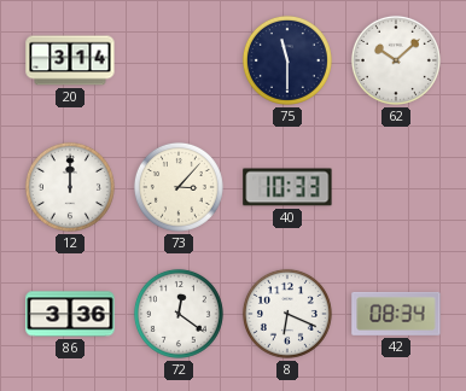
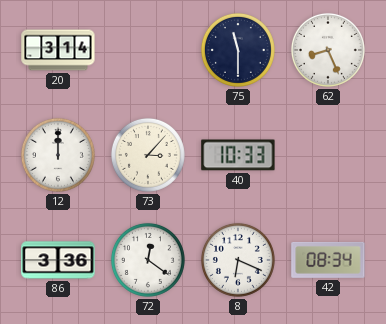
62: 10:08 -> 8:26
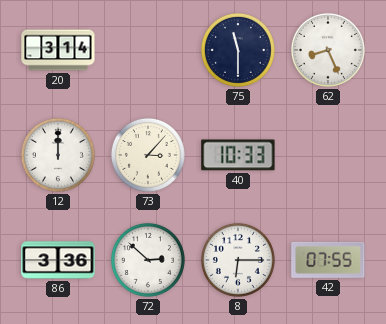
72: 12:21 -> 2:52
8: 6:19 -> 6:15
42: 08:34 -> 07:55
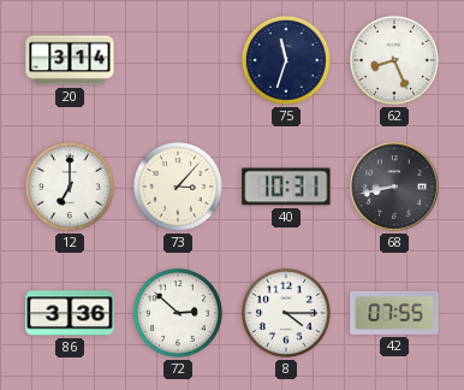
75: 11:30 -> 11:33
12: 12:00 -> 7:00
40: 10:33 -> 10:31
68: none -> 8:43
8: 6:15 -> 4:15
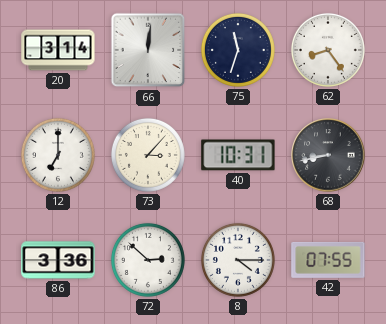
66: none -> 12:01
62: 8:26 -> 8:24
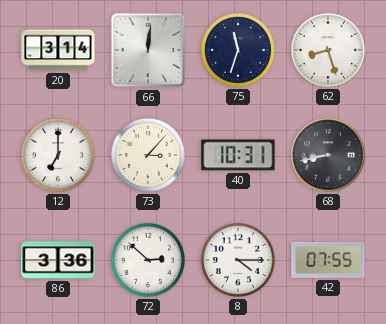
62: 8:24 -> 8:27
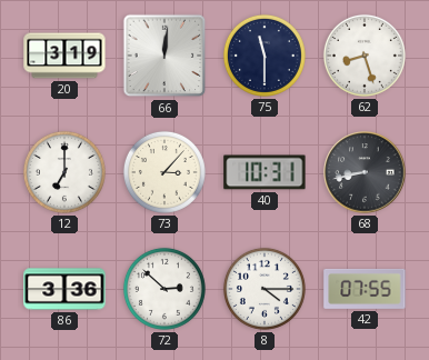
20: 3:14 -> 3:19
75: 11:33 -> 11:30
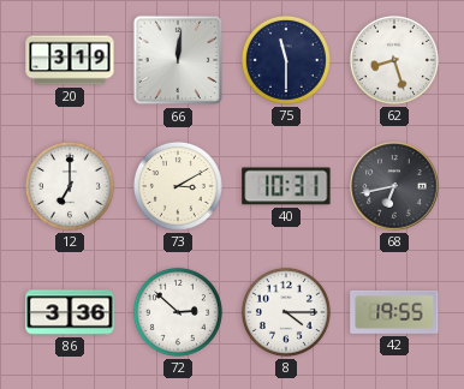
73: 3:07 -> 3:10
68: 8:43 -> 6:43
42: 07:55 -> 19:55
